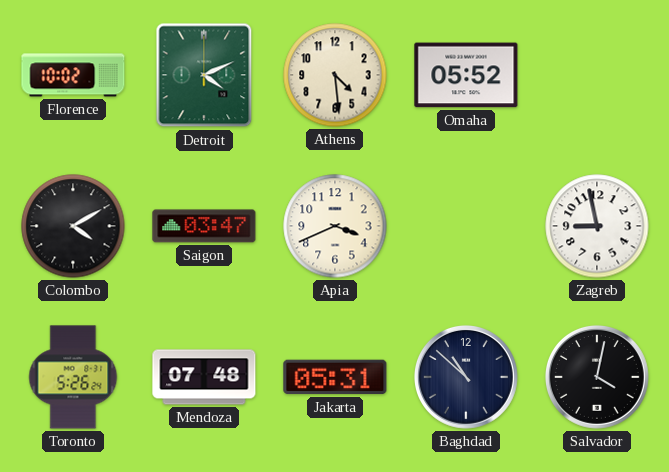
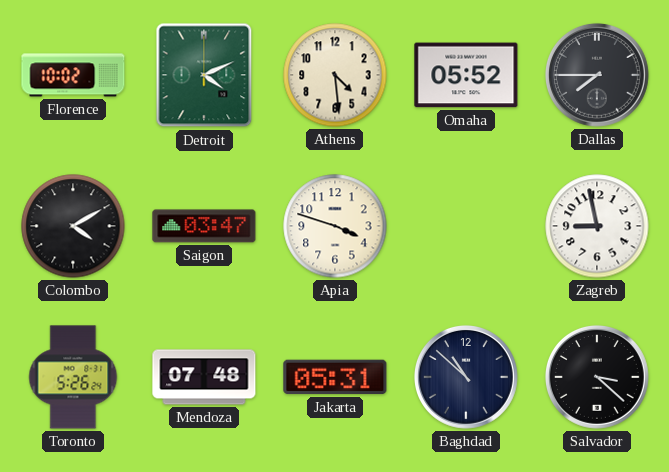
Dallas: none -> 7:45
Apia: 3:41 -> 3:48
Salvador: 4:02 -> 3:22
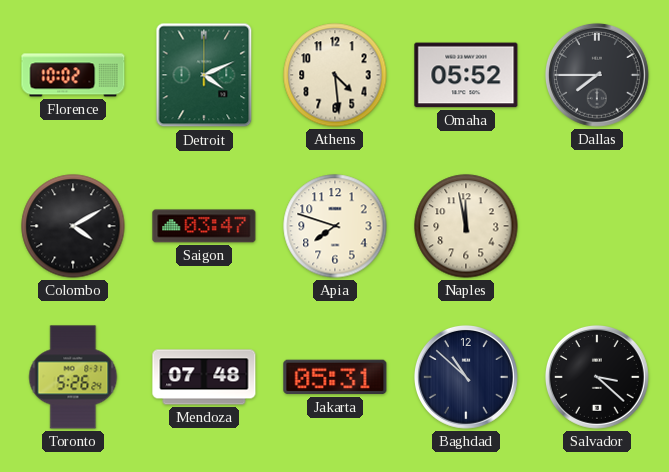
Apia: 3:48 -> 7:48
Naples: none -> 11:58
Zagreb: 8:58 -> none
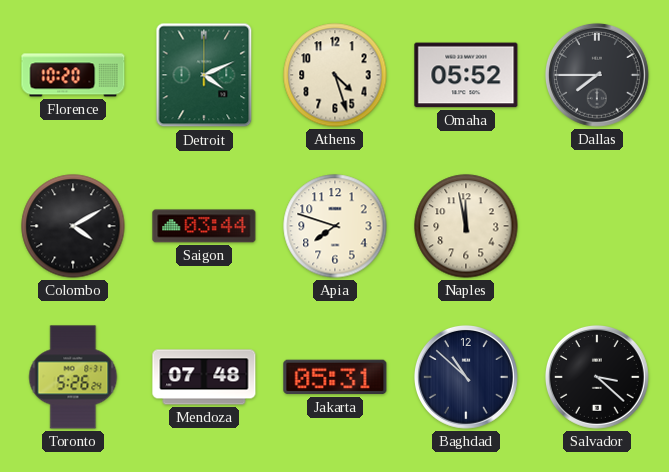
Florence: 10:02 -> 10:20
Athens: 4:29 -> 4:27
Saigon: 03:47 -> 03:44
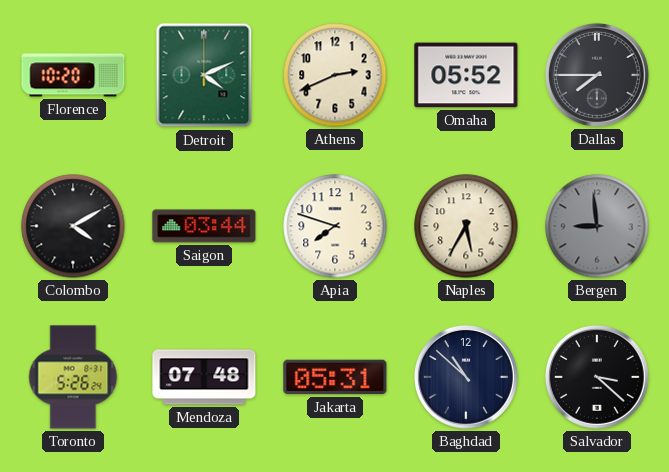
Athens: 4:27 -> 2:41
Naples: 11:58 -> 5:35
Bergen: none -> 8:59
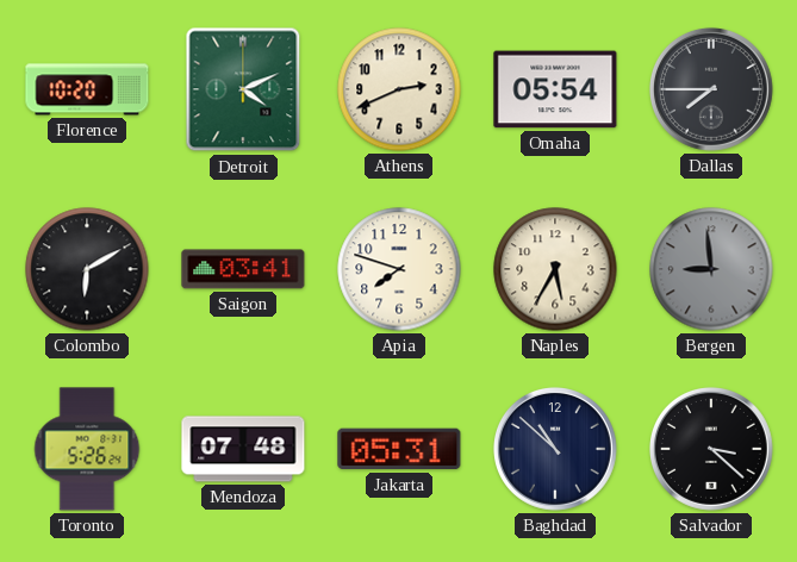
Omaha: 05:52 -> 05:54
Colombo: 4:10 -> 6:10
Saigon: 03:44 -> 03:41
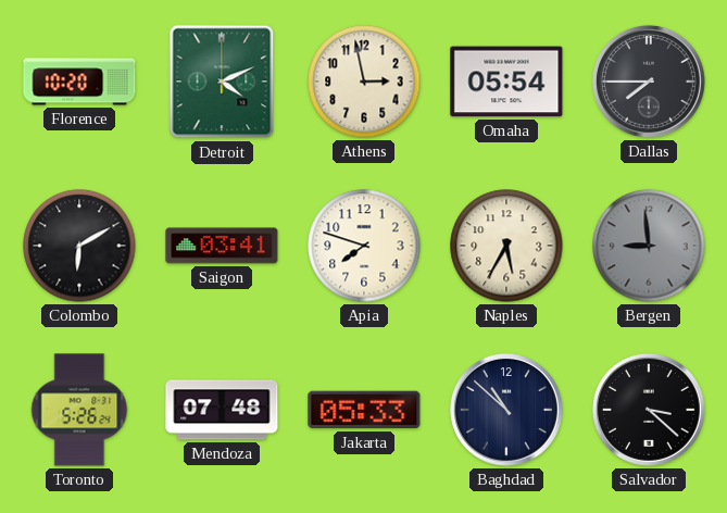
Athens: 2:41 -> 2:58
Jakarta: 05:31 -> 05:33
